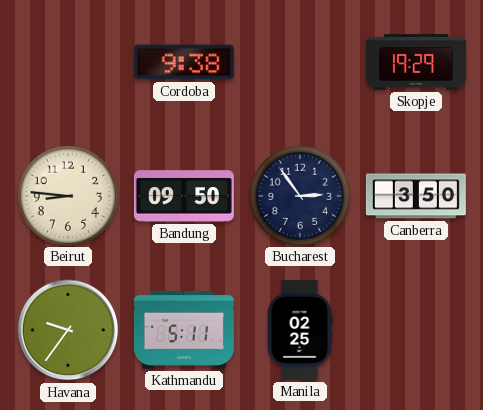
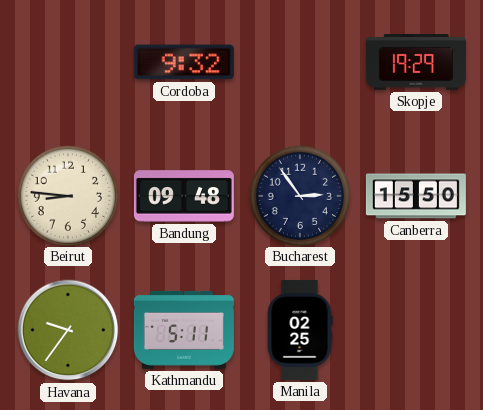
Cordoba: 9:38 -> 9:32
Bandung: 09:50 -> 09:48
Canberra: 3:50 -> 15:50
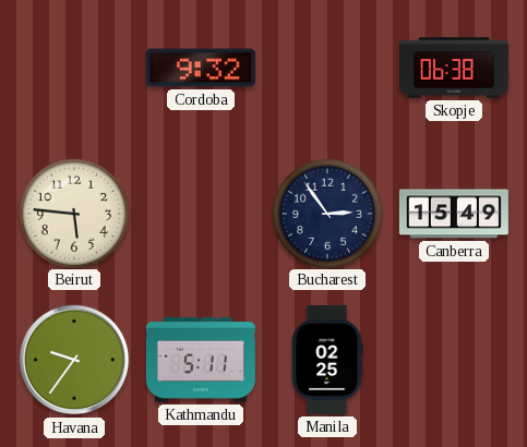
Skopje: 19:29 -> 06:38
Beirut: 8:46 -> 5:46
Bandung: 09:48 -> none
Canberra: 15:50 -> 15:49
